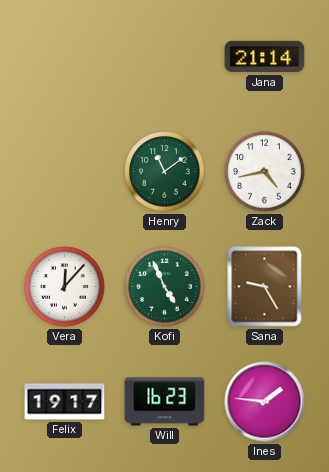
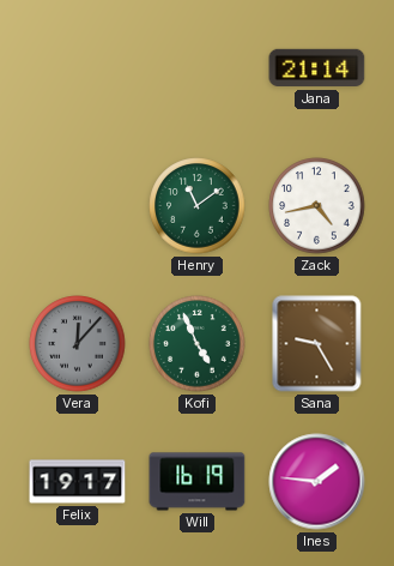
Vera dial: white -> grey
Will: 16:23 -> 16:19
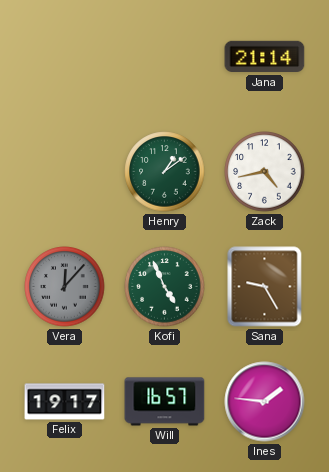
Henry: 11:09 -> 1:09
Will: 16:19 -> 16:57
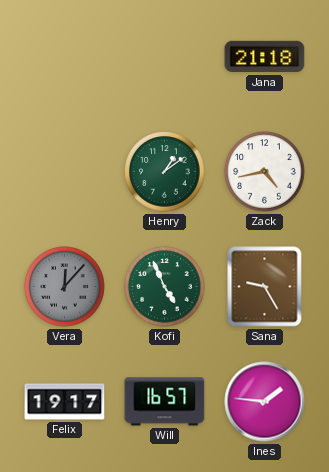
Jana: 21:14 -> 21:18
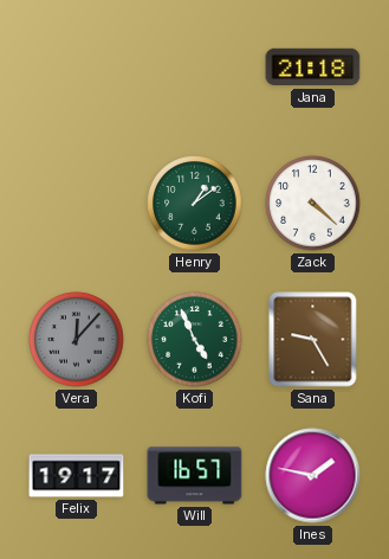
Zack: 4:43 -> 4:22
Ines: 1:46 -> 1:47
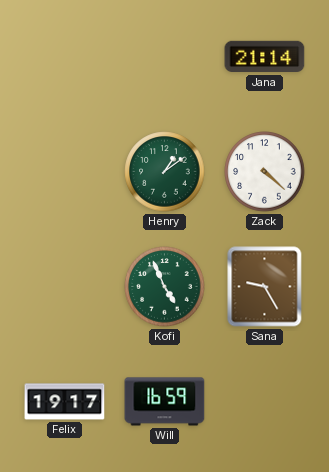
Jana: 21:18 -> 21:14
Vera: 12:07 -> none
Will: 16:57 -> 16:59
Ines: 1:47 -> none
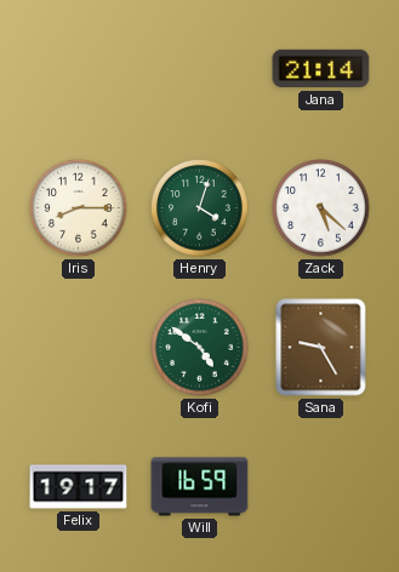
Iris: none -> 8:15
Henry: 1:09 -> 4:03
Zack: 4:22 -> 5:22
Kofi: 4:56 -> 4:51
